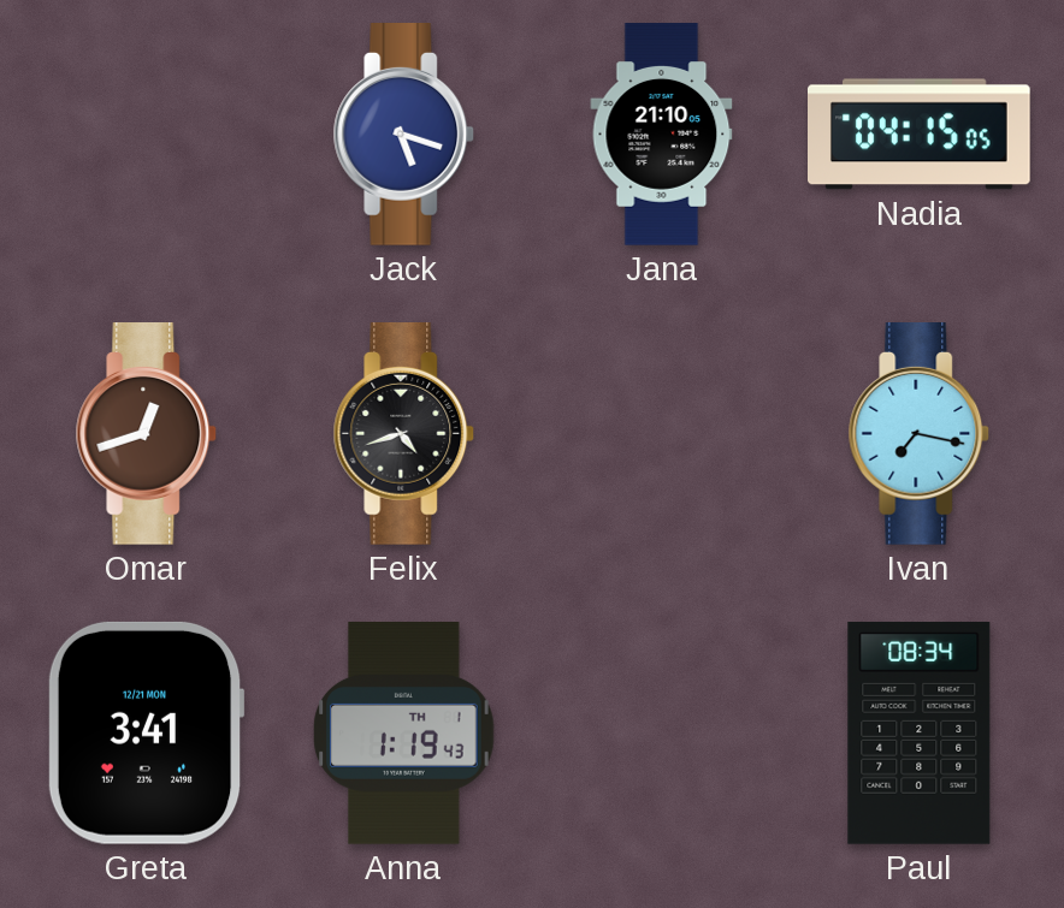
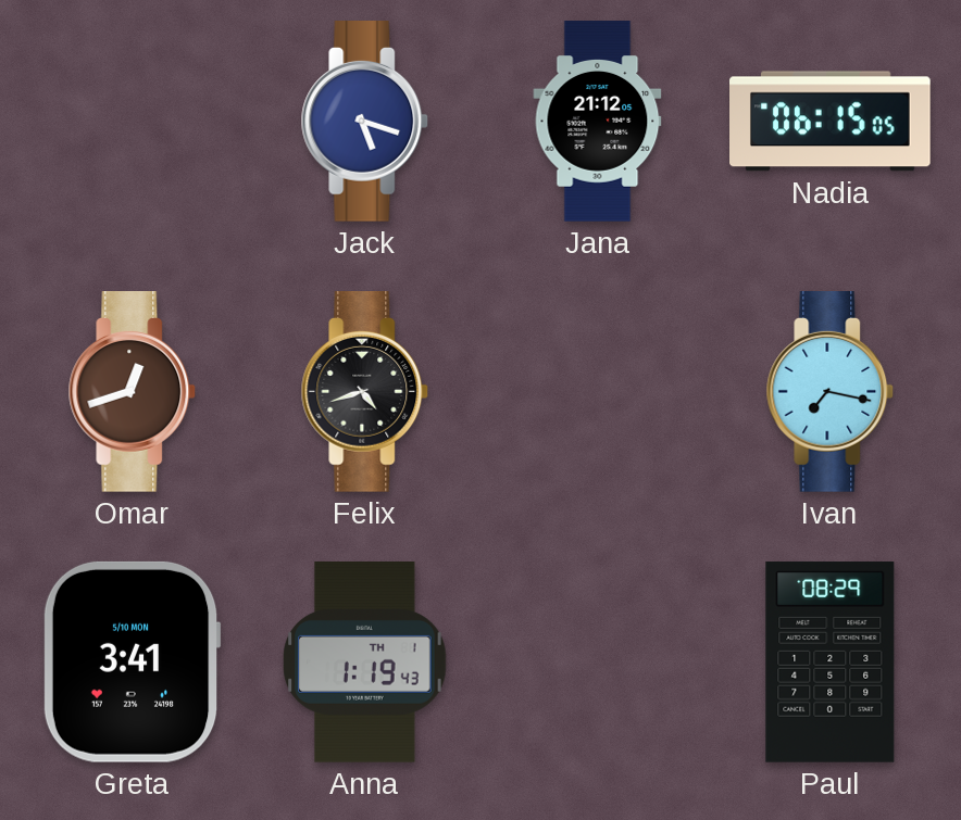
Jana: 21:10 -> 21:12
Nadia: 04:15 -> 06:15
Greta date: 12/21 MON -> 5/10 MON
Paul: 08:34 -> 08:29
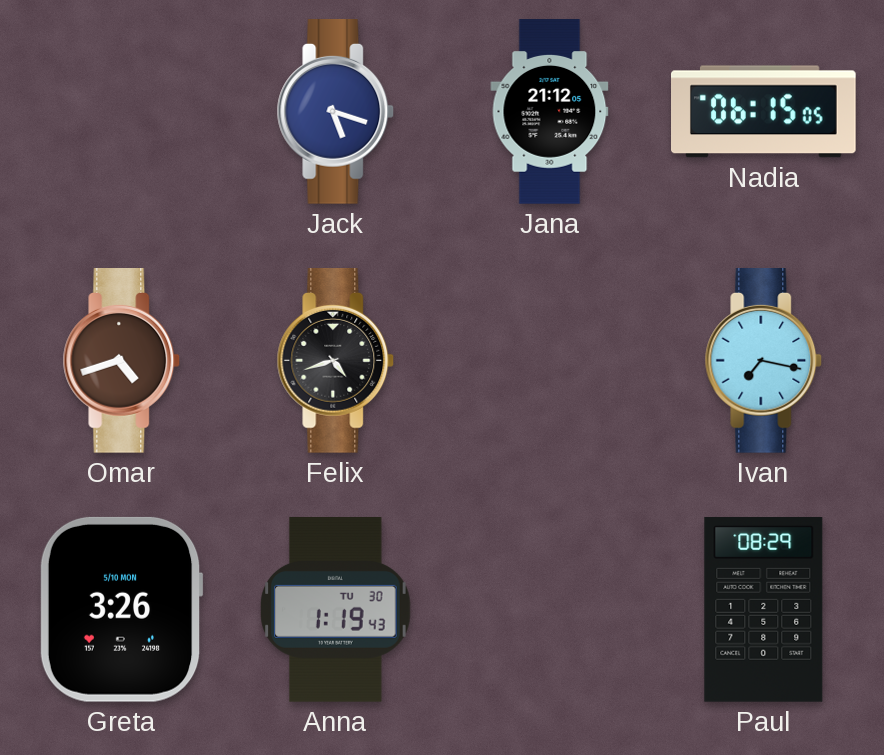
Omar: 12:42 -> 4:42
Greta: 3:41 -> 3:26
Anna date: TH 1 -> TU 30
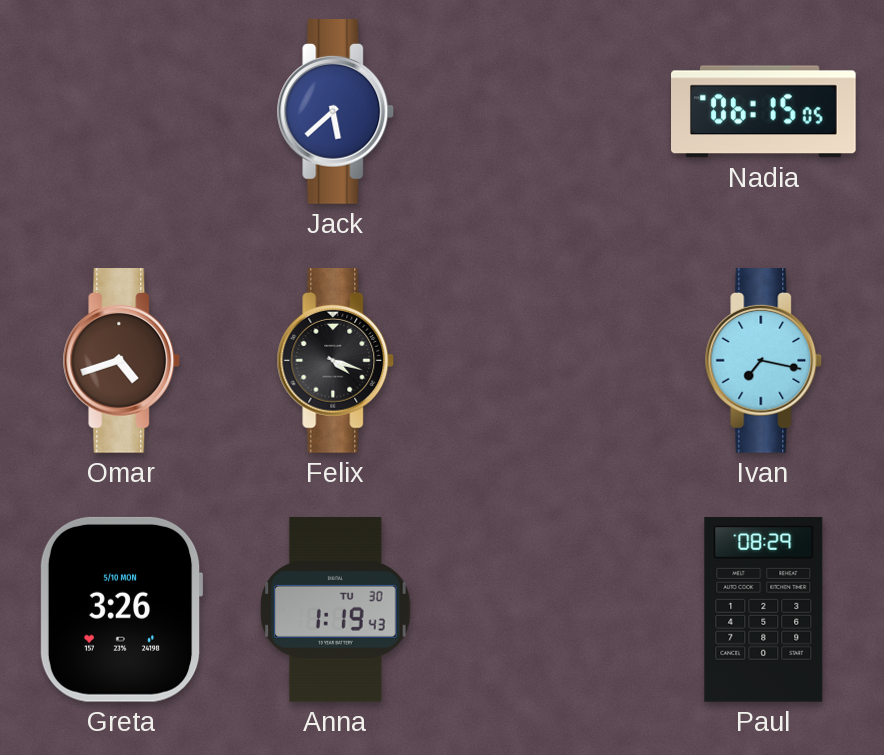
Jack: 5:18 -> 5:38
Jana: 21:12 -> none
Felix: 4:42 -> 4:18
